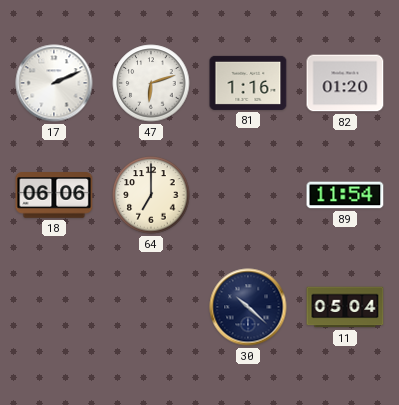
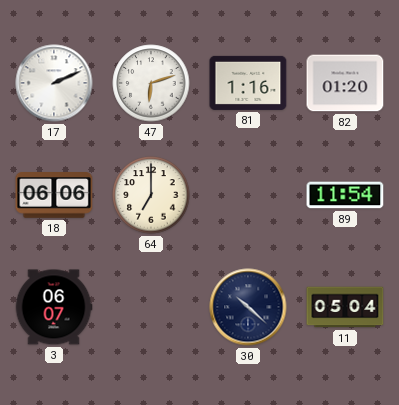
3: none -> 06:07
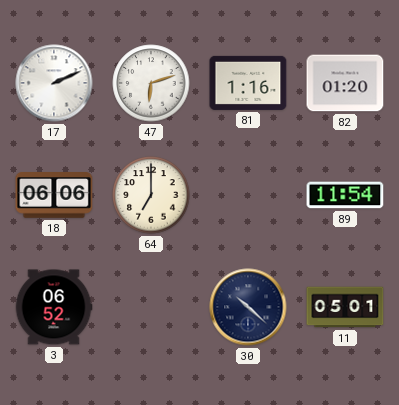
3: 06:07 -> 06:52
11: 05:04 -> 05:01
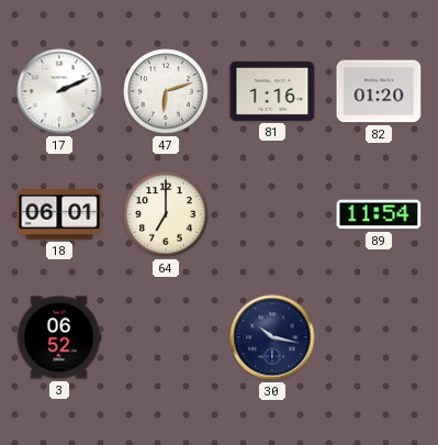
18: 06:06 -> 06:01
30: 10:22 -> 10:17
11: 05:01 -> none
